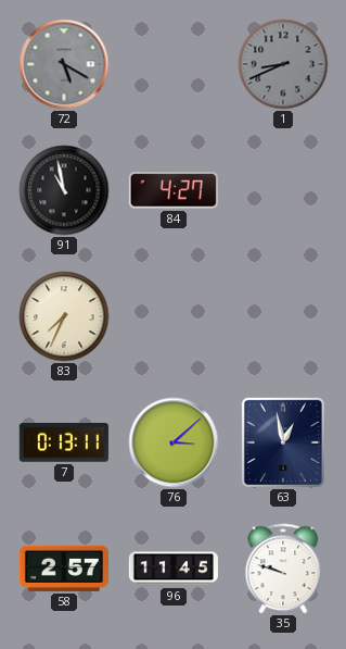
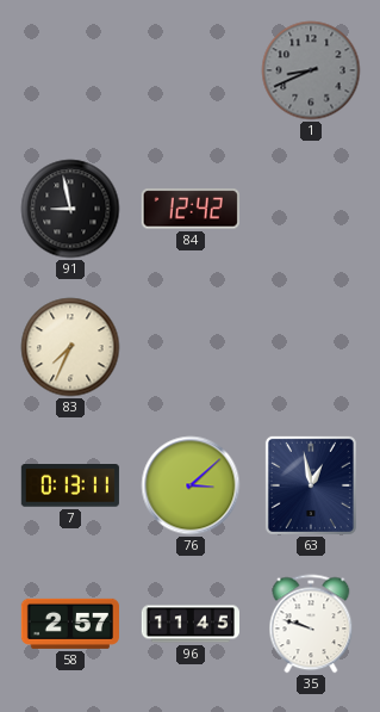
72: 5:20 -> none
91: 10:58 -> 8:58
84: 4:27 -> 12:42
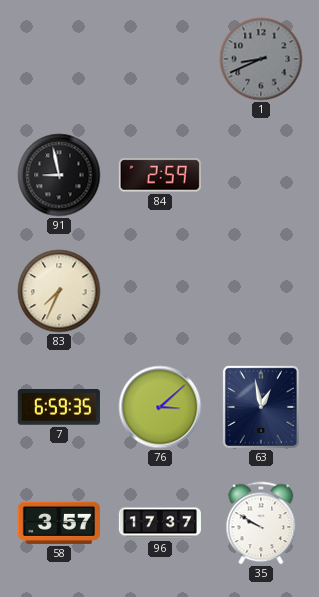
84: 12:42 -> 2:59
7: 0:13 -> 6:59
58: 2:57 -> 3:57
96: 11:45 -> 17:37
35: 9:48 -> 9:50
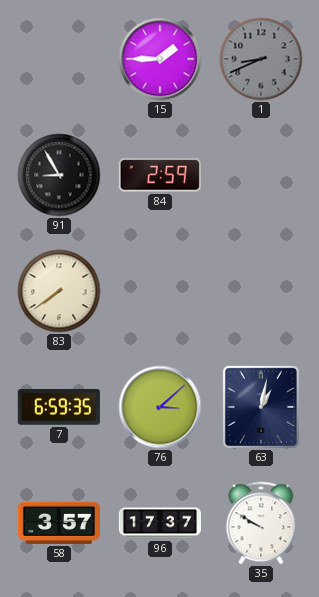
15: none -> 1:45
91: 8:58 -> 8:55
83: 7:34 -> 7:39
63: 12:58 -> 1:02
